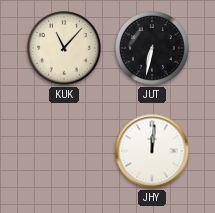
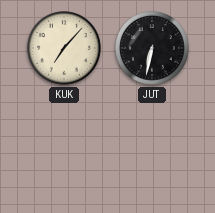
KUK: 11:07 -> 7:07
JHY: 12:01 -> none
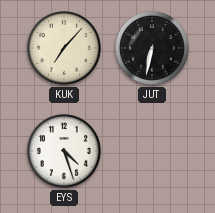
EYS: none -> 4:27
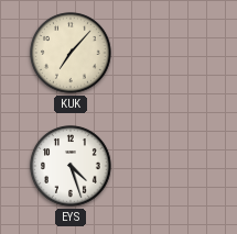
JUT: 6:32 -> none
